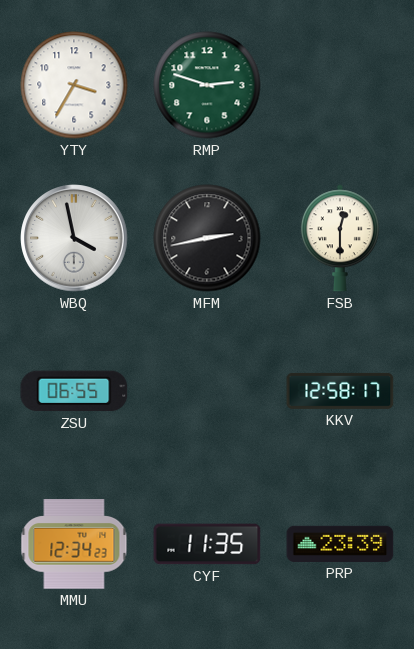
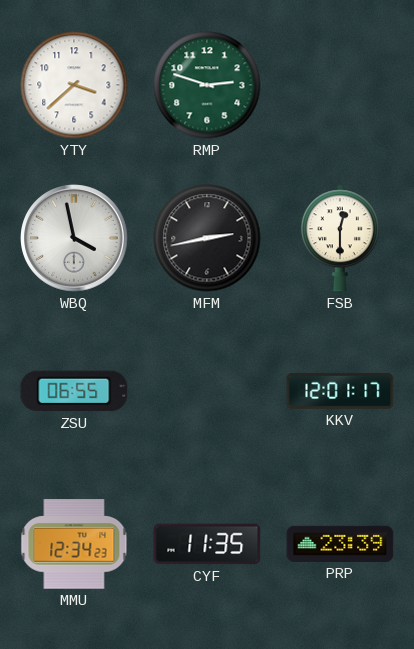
YTY: 3:35 -> 3:38
KKV: 12:58 -> 12:01
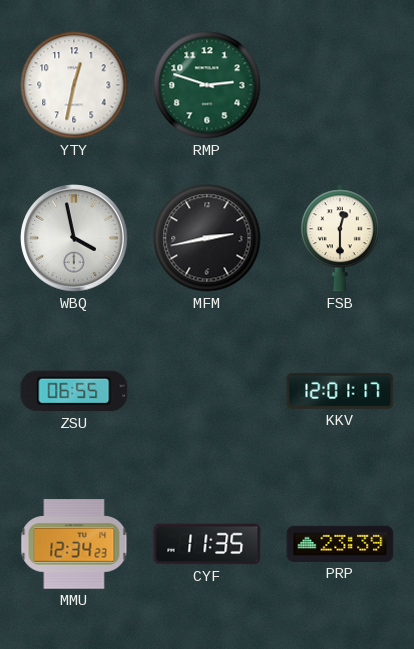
YTY: 3:38 -> 12:32
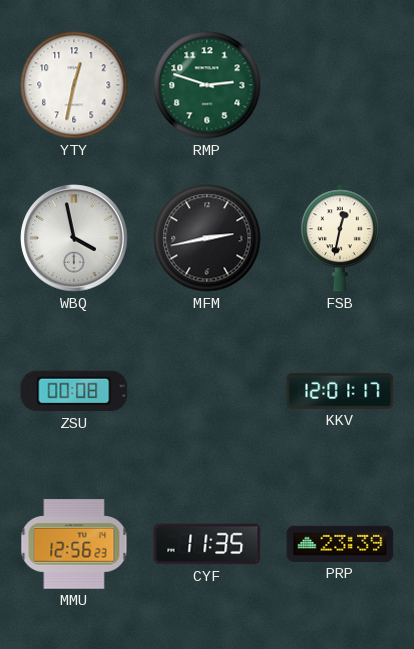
FSB: 12:30 -> 12:32
ZSU: 06:55 -> 00:08
MMU: 12:34 -> 12:56
